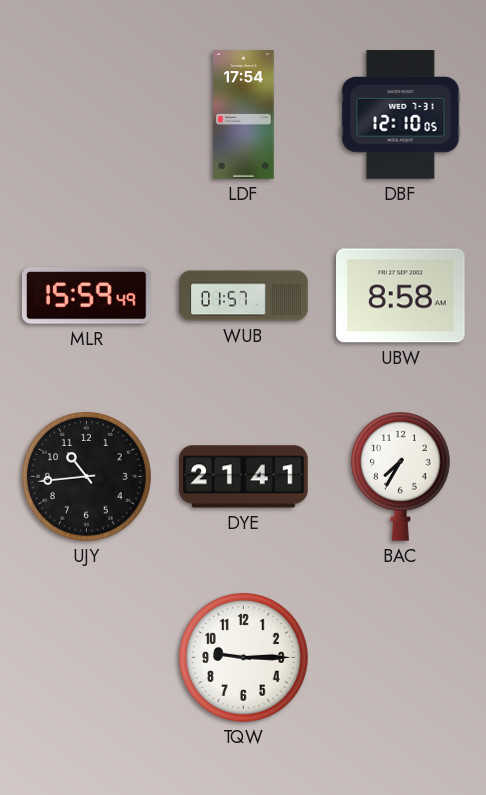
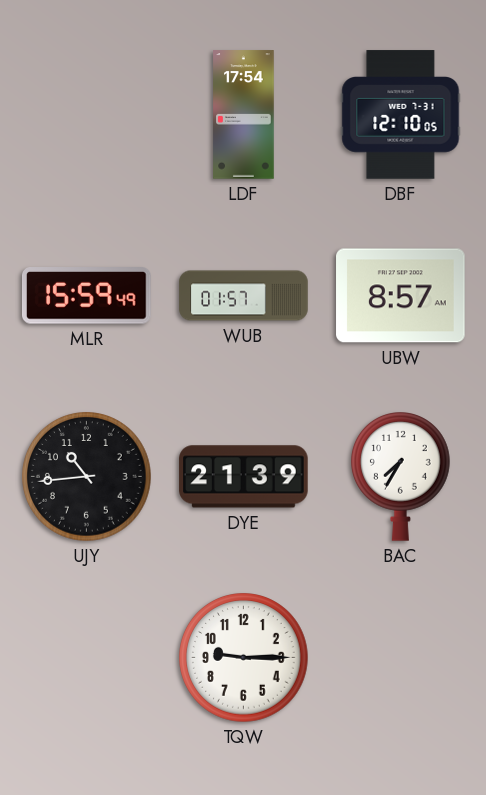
UBW: 8:58 -> 8:57
DYE: 21:41 -> 21:39
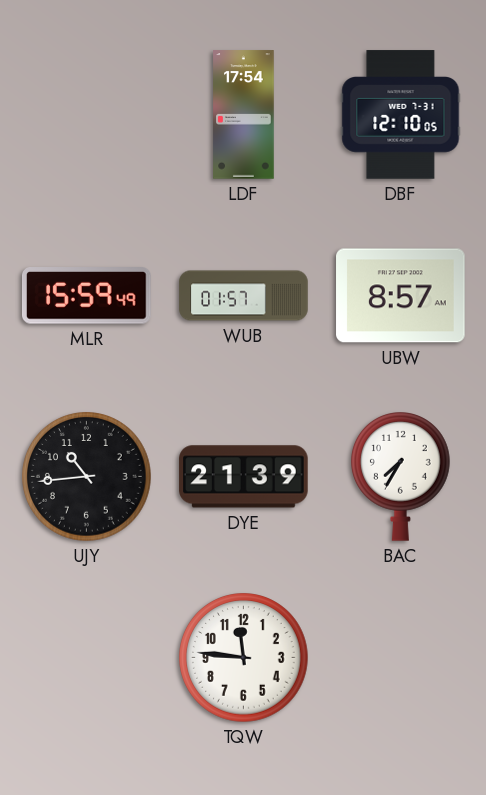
TQW: 9:15 -> 11:46
